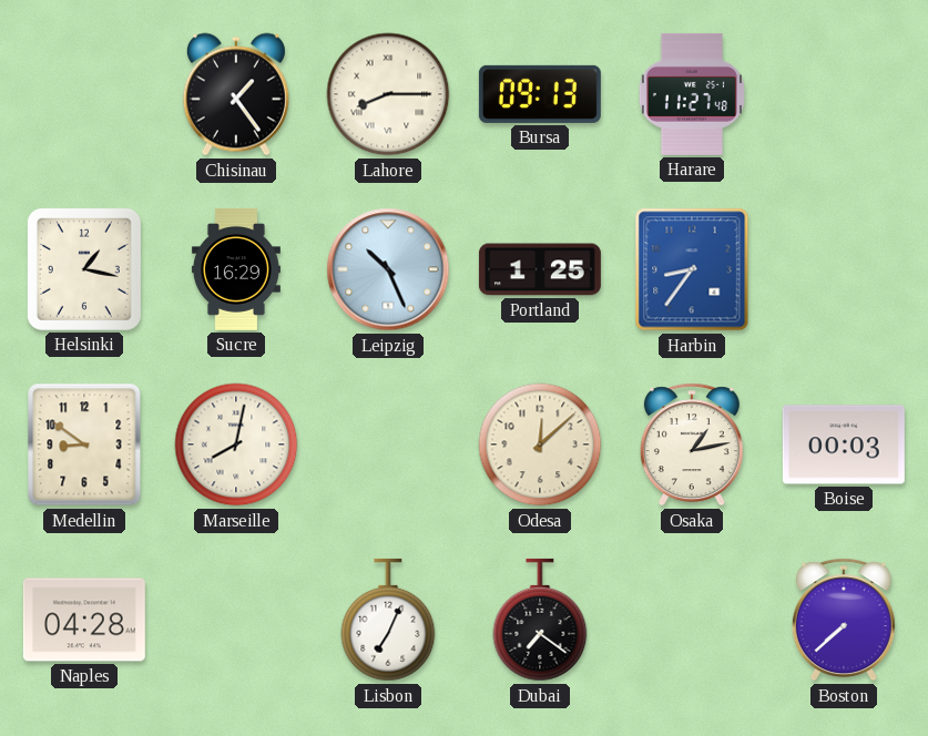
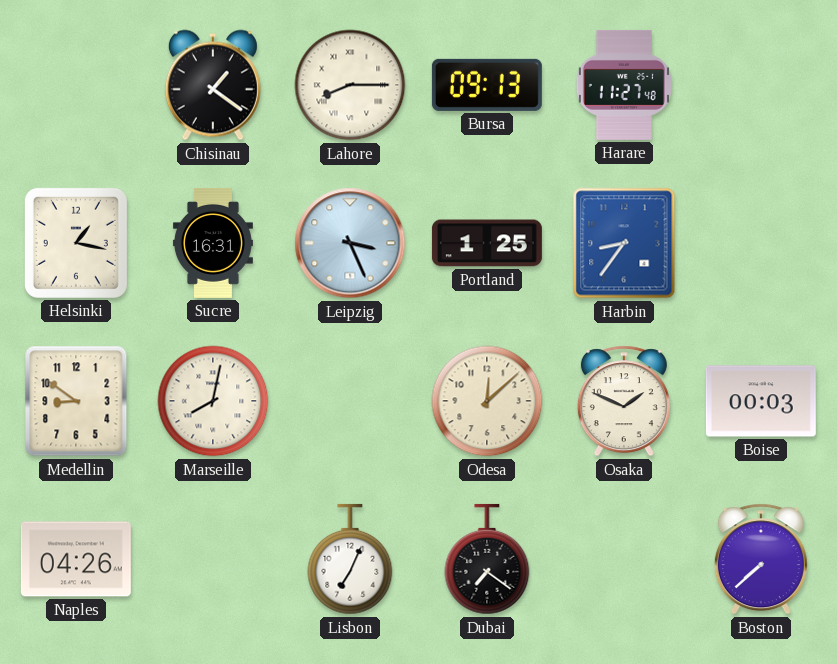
Chisinau: 1:24 -> 1:21
Sucre: 16:29 -> 16:31
Leipzig: 10:26 -> 3:26
Osaka: 1:13 -> 1:49
Naples: 04:28 -> 04:26
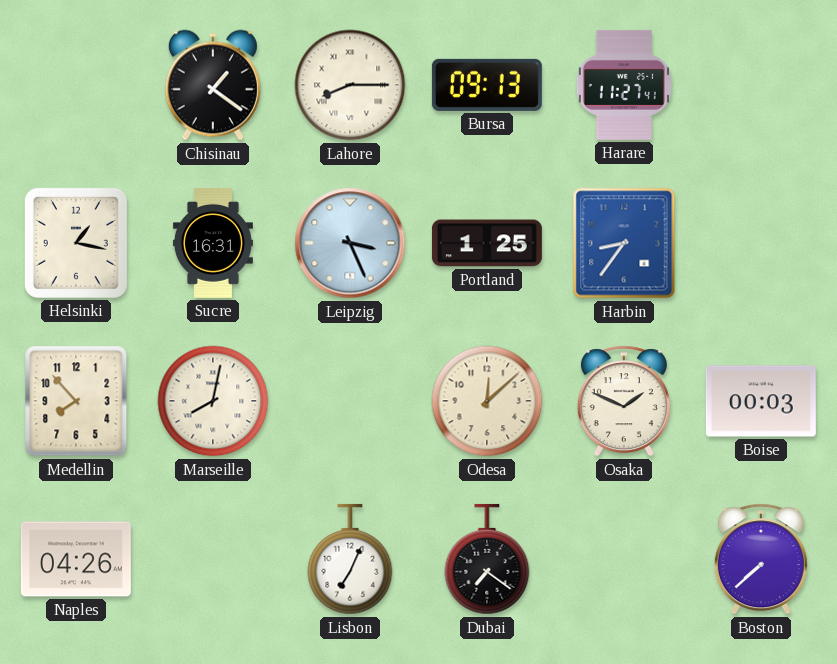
Harare: 11:27:48 -> 11:27:41
Medellin: 8:51 -> 7:53
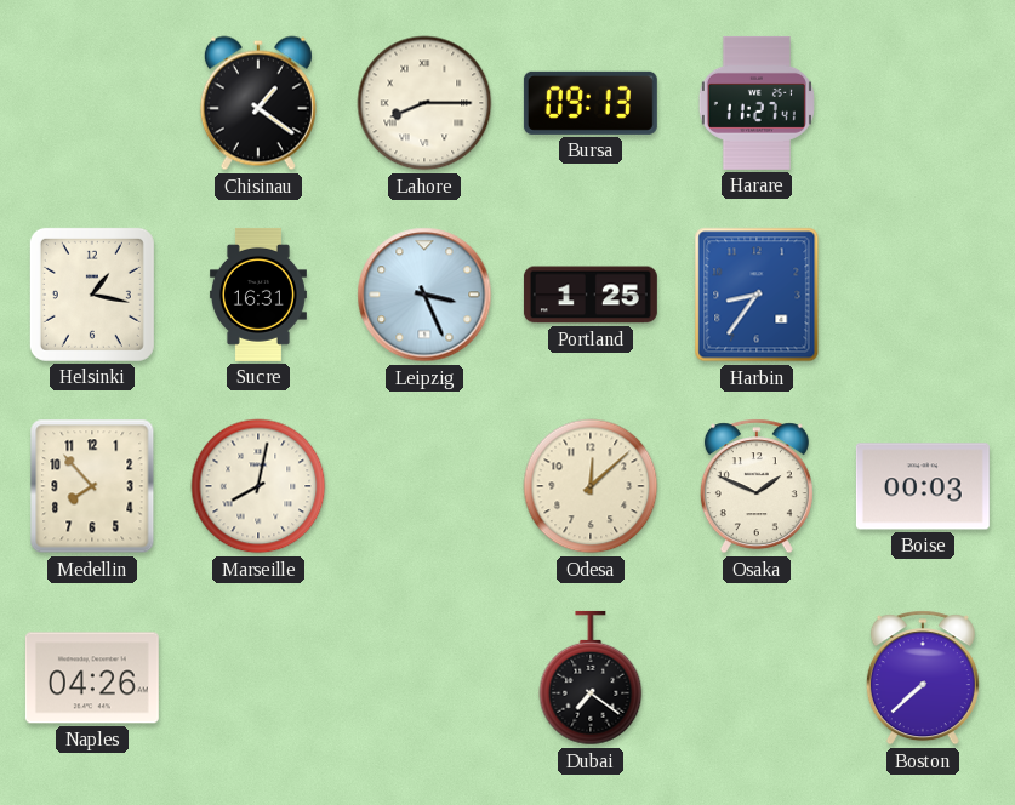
Lisbon: 7:04 -> none
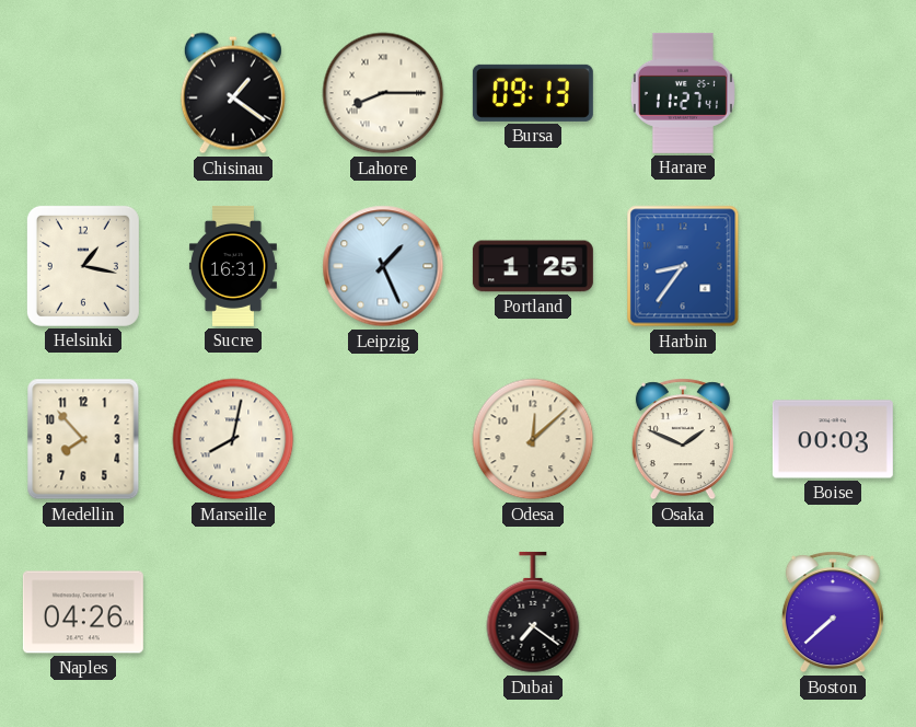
Leipzig: 3:26 -> 1:26
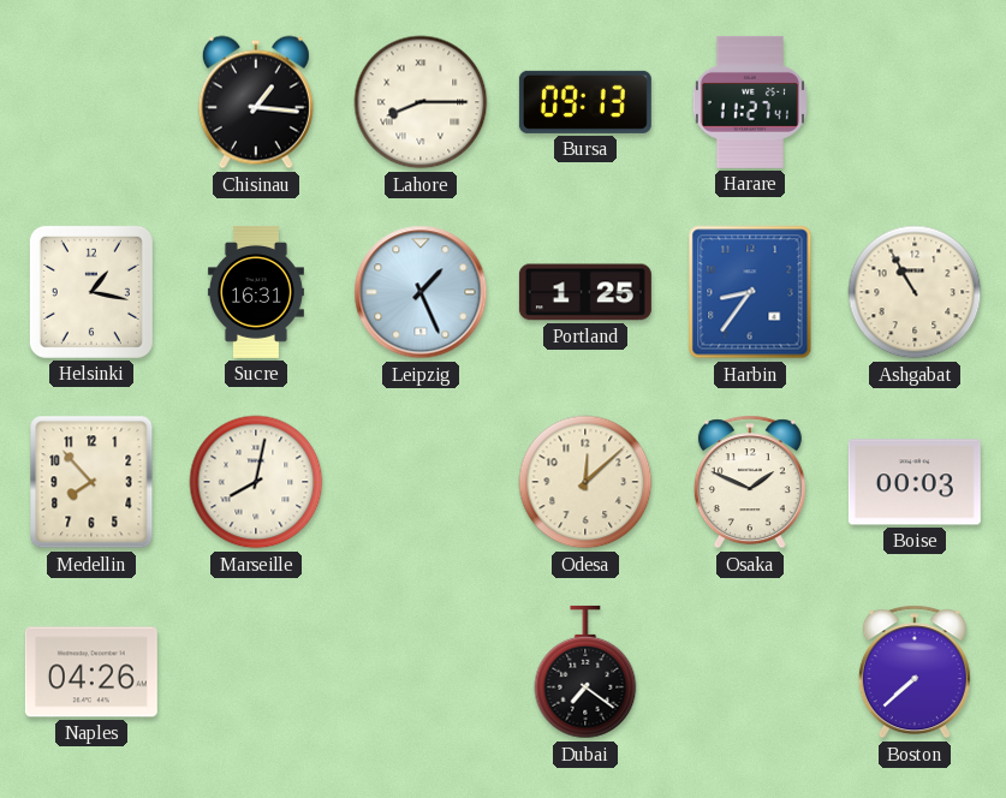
Chisinau: 1:21 -> 1:16
Ashgabat: none -> 10:55
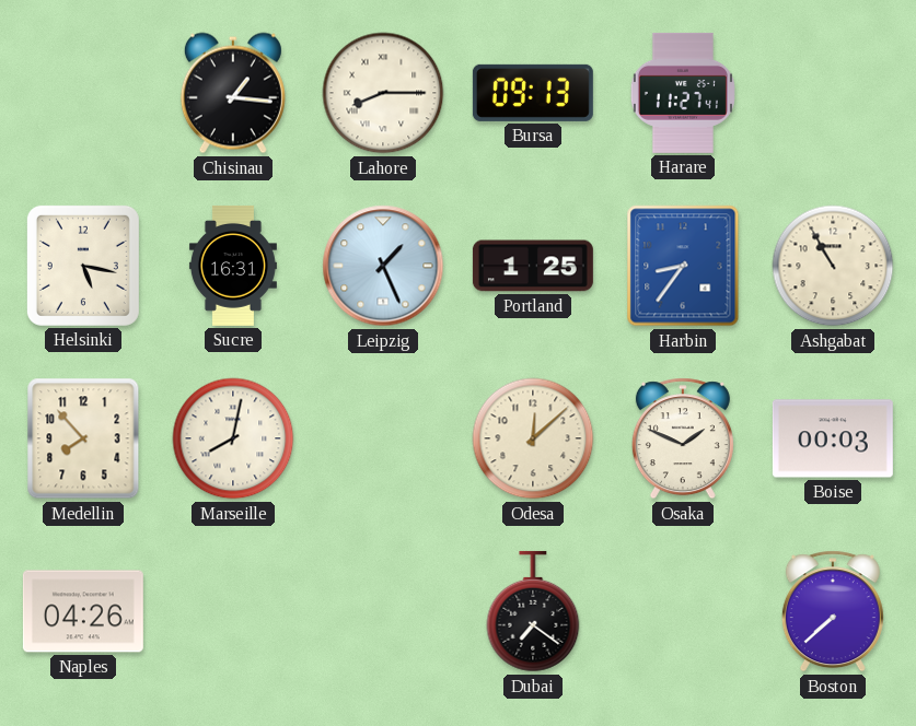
Helsinki: 1:17 -> 5:17
